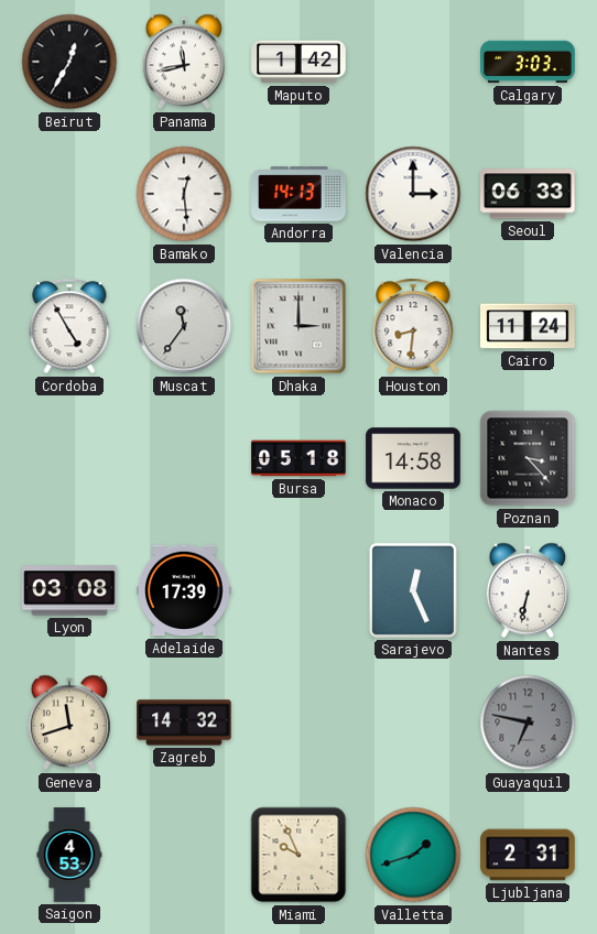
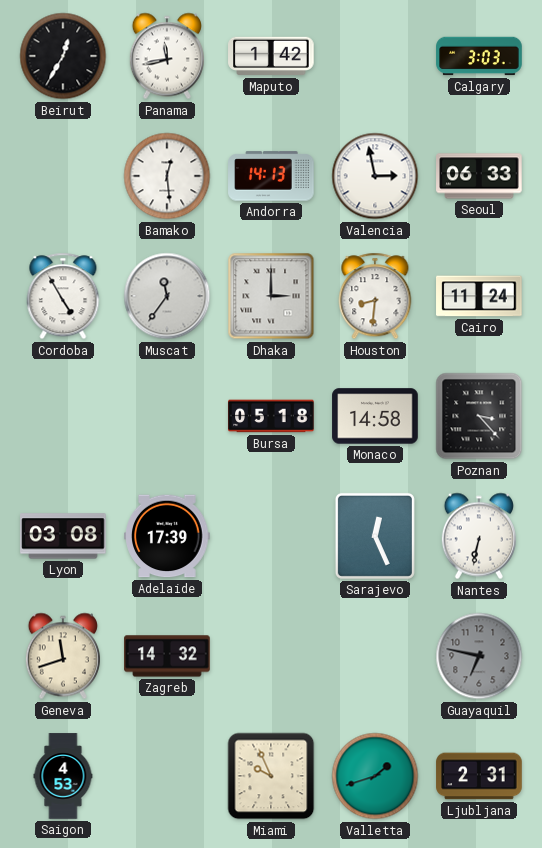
Valencia: 3:00 -> 2:58
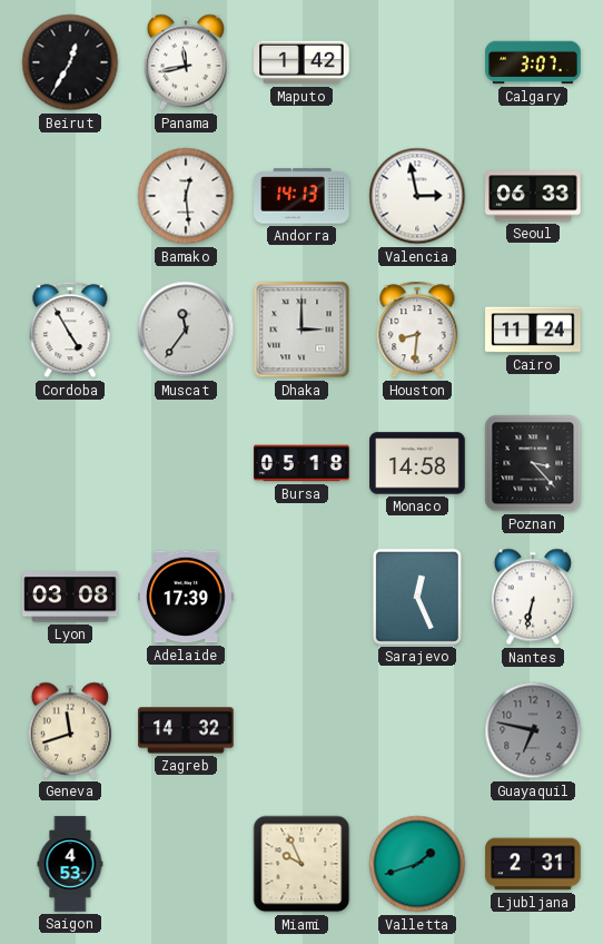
Calgary: 3:03 -> 3:07
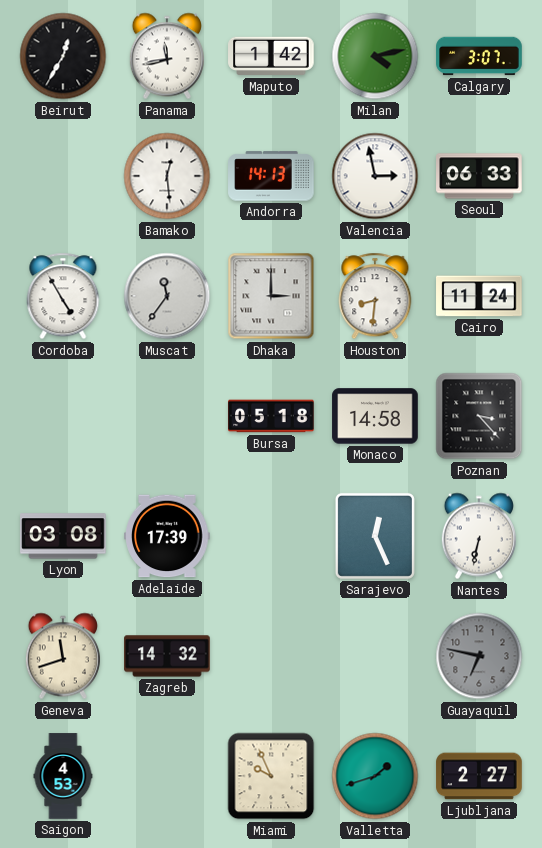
Milan: none -> 4:13
Ljubljana: 2:31 -> 2:27
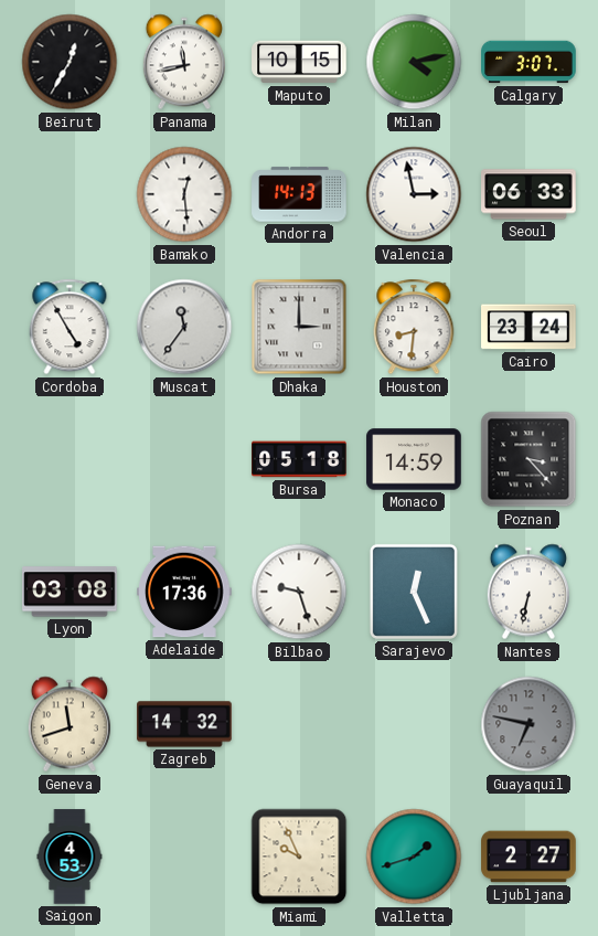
Maputo: 1:42 -> 10:15
Cairo: 11:24 -> 23:24
Monaco: 14:58 -> 14:59
Adelaide: 17:39 -> 17:36
Bilbao: none -> 9:27
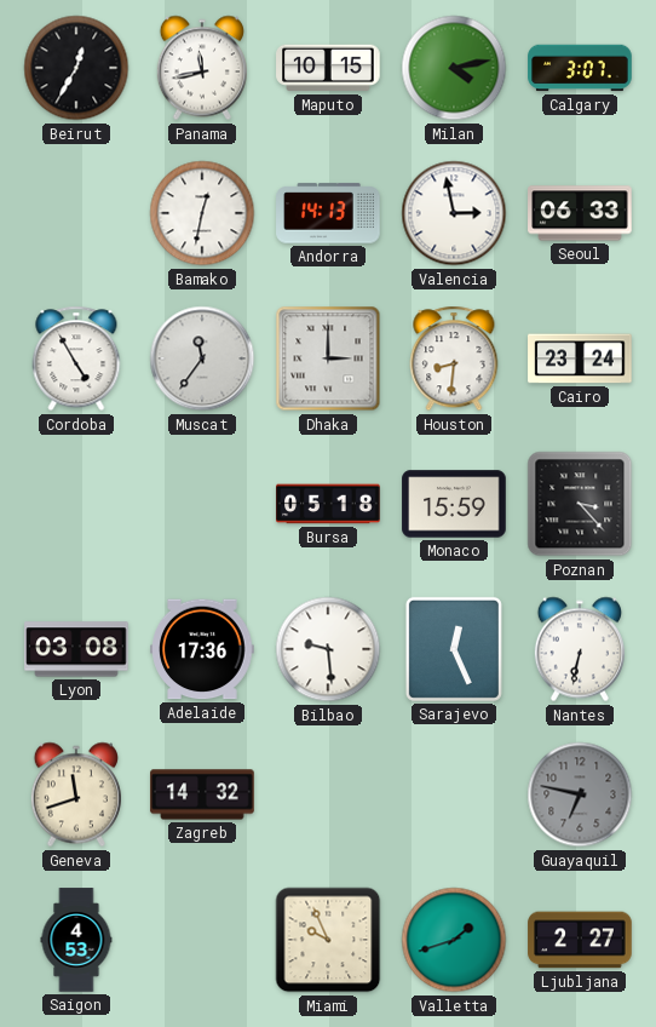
Bamako: 12:29 -> 12:32
Monaco: 14:59 -> 15:59
Bilbao: 9:27 -> 9:29
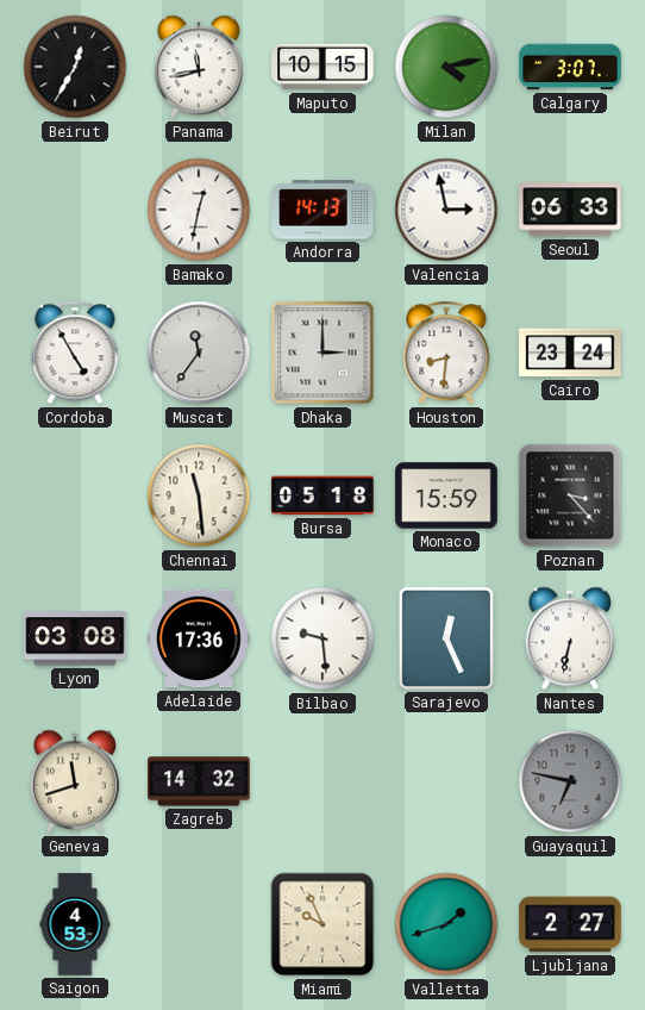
Chennai: none -> 11:29
